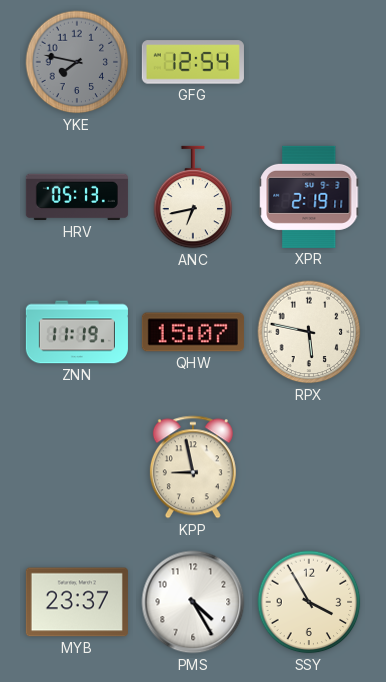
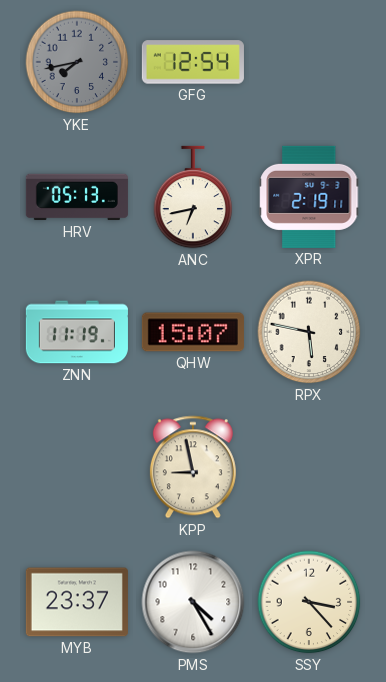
YKE: 7:47 -> 7:43
SSY: 3:55 -> 3:23
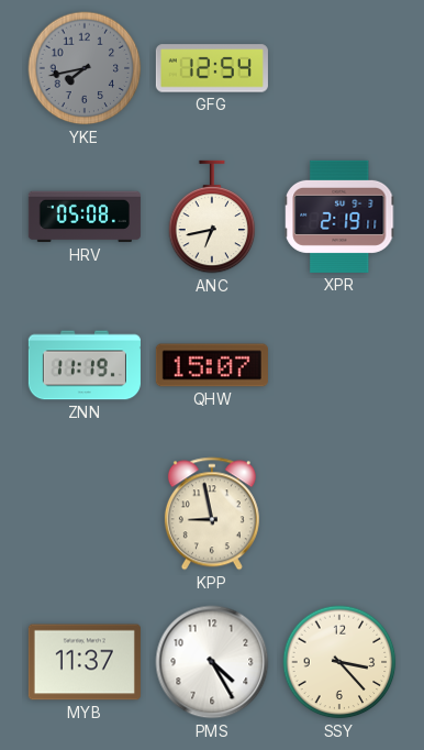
HRV: 05:13 -> 05:08
RPX: 5:47 -> none
MYB: 23:37 -> 11:37
